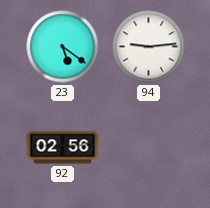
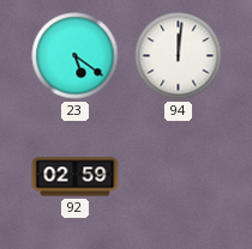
94: 9:14 -> 12:01
92: 02:56 -> 02:59
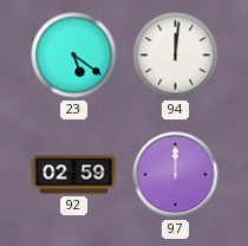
97: none -> 12:00
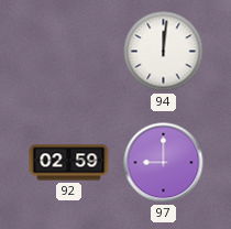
23: 5:21 -> none
97: 12:00 -> 9:00
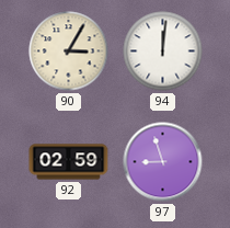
90: none -> 3:05
97: 9:00 -> 8:57
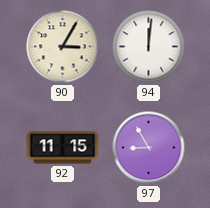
92: 02:59 -> 11:15
97: 8:57 -> 8:55
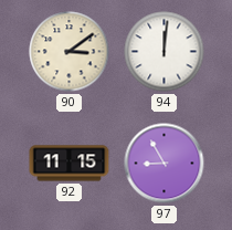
90: 3:05 -> 3:09
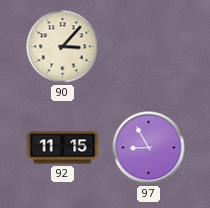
90: 3:09 -> 3:07
94: 12:01 -> none
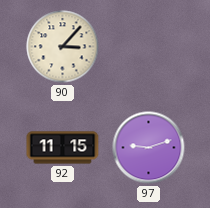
97: 8:55 -> 9:12
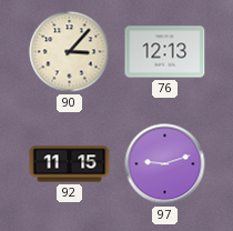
76: none -> 12:13
